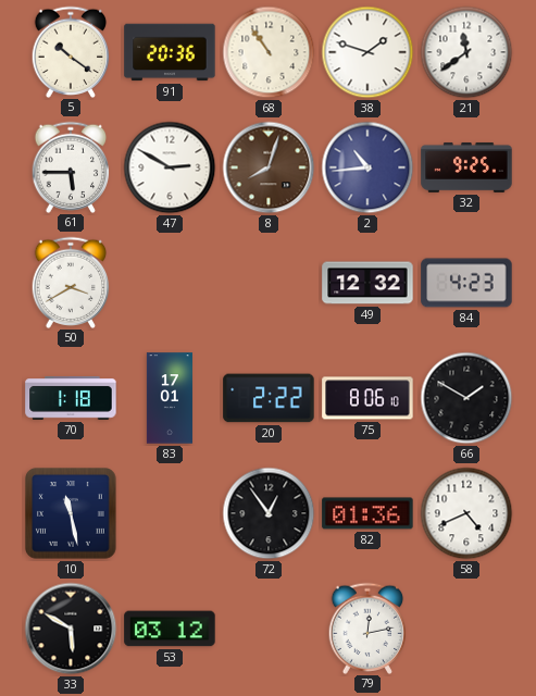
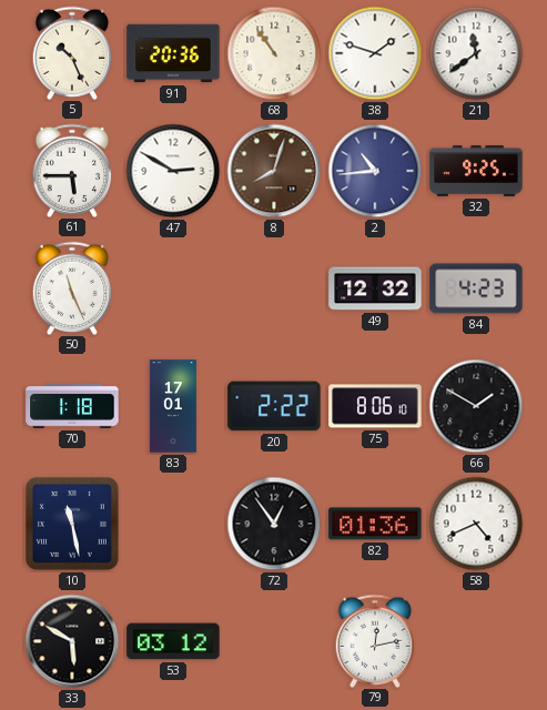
5: 10:21 -> 10:26
50: 3:40 -> 11:26
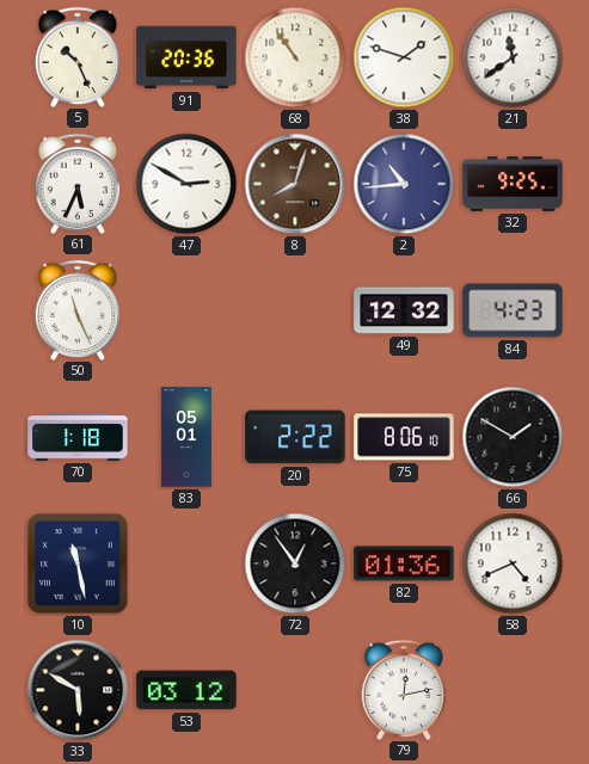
61: 5:45 -> 5:34
83: 17:01 -> 05:01
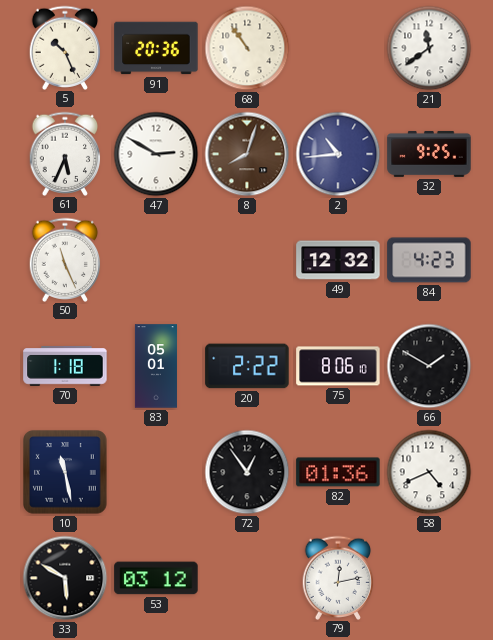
38: 1:48 -> none
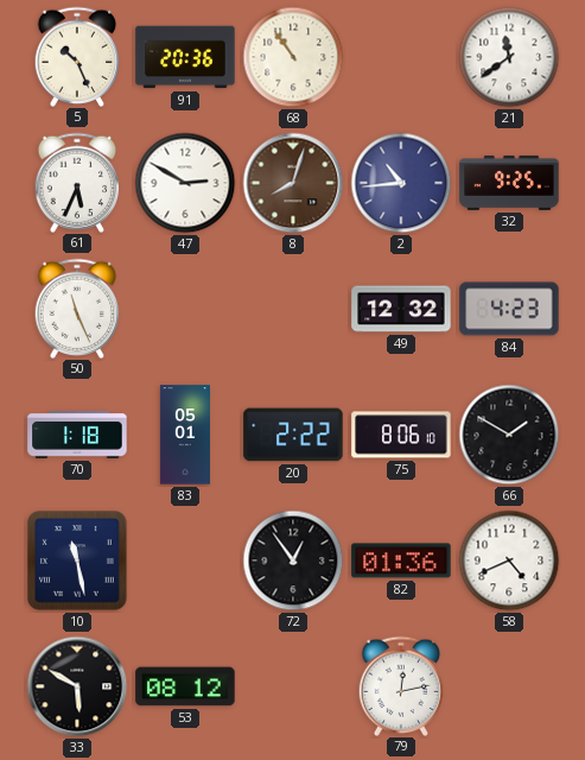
53: 03:12 -> 08:12
